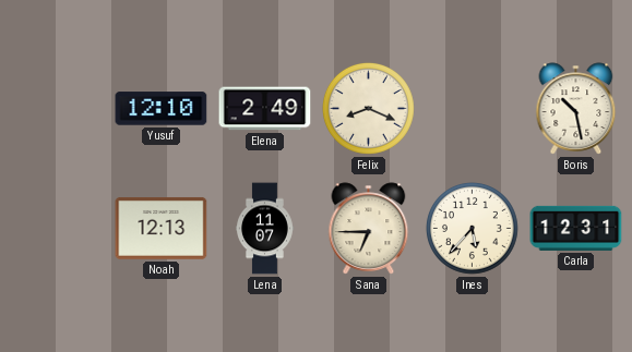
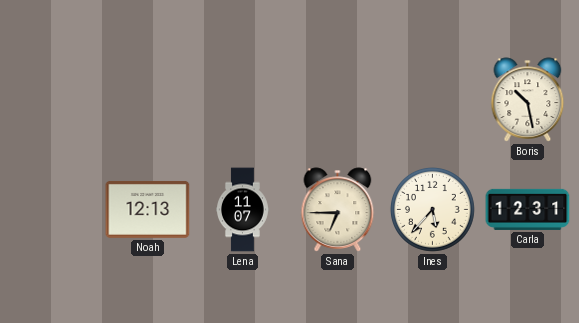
Yusuf: 12:10 -> none
Elena: 2:49 -> none
Felix: 8:19 -> none
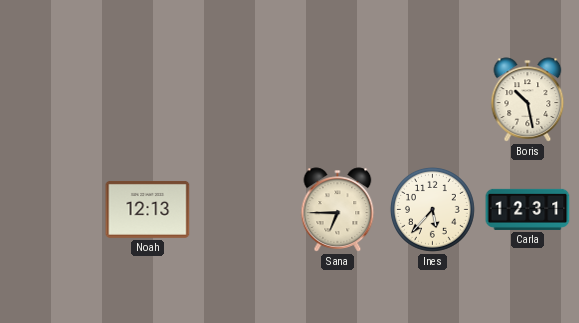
Lena: 11:07 -> none
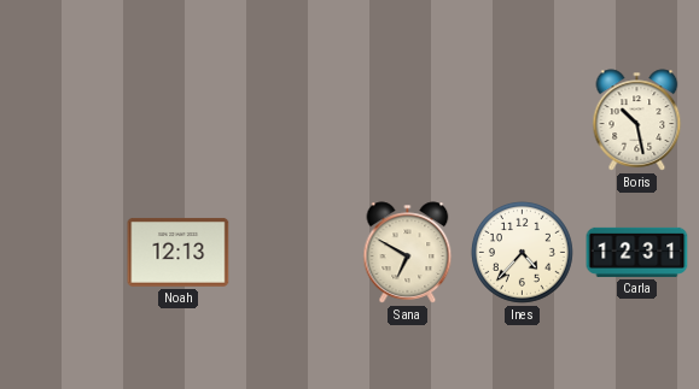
Sana: 6:45 -> 6:50
Ines: 5:37 -> 4:37
